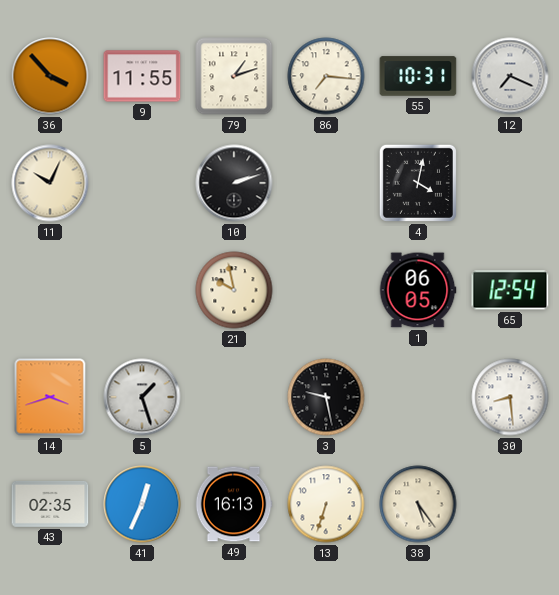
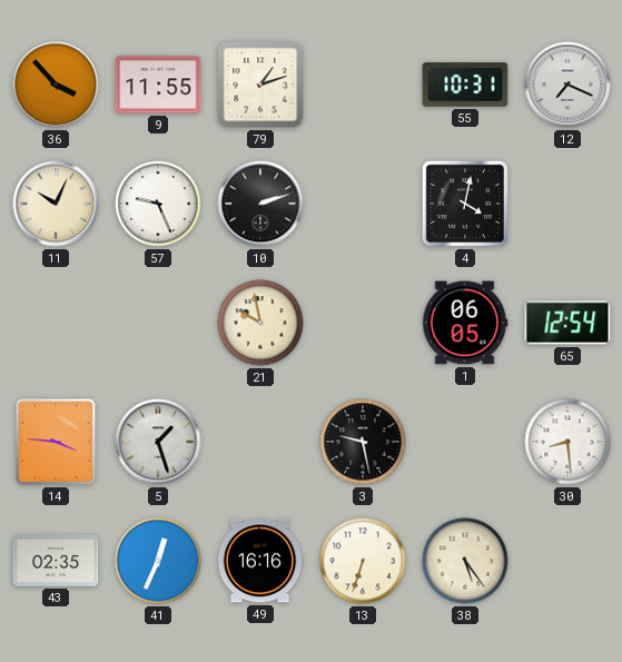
86: 7:16 -> none
57: none -> 9:26
14: 3:42 -> 3:46
49: 16:13 -> 16:16
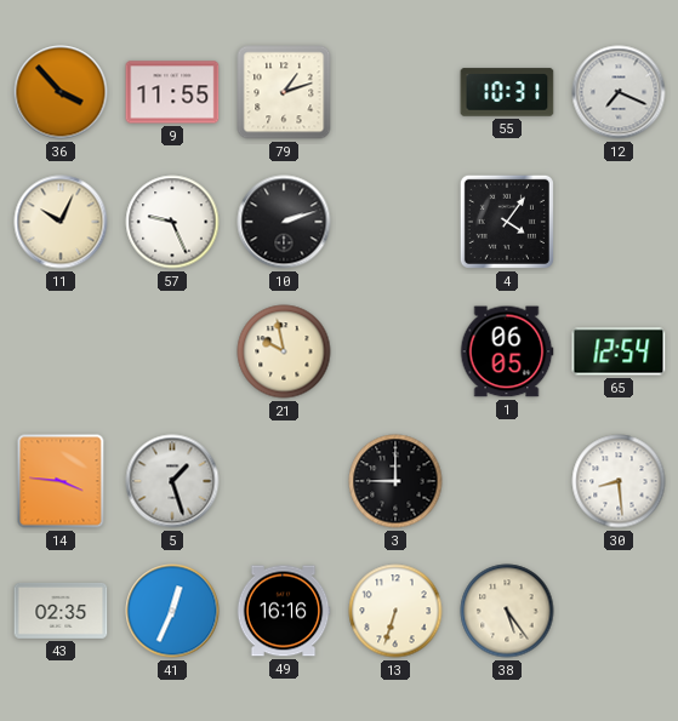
4: 4:02 -> 4:06
3: 9:28 -> 9:00
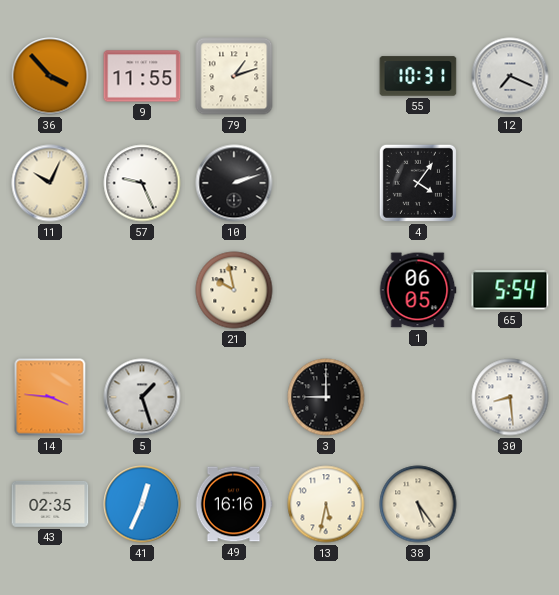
65: 12:54 -> 5:54
13: 6:33 -> 5:32
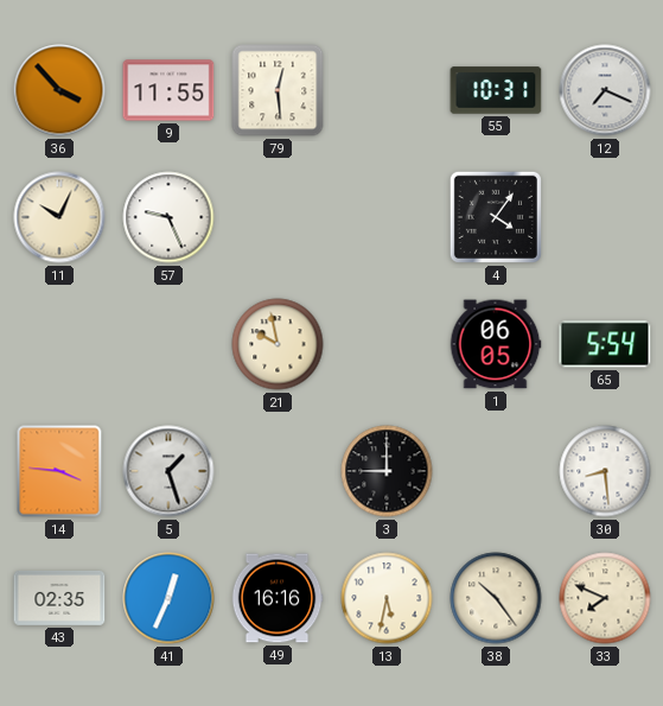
79: 1:12 -> 12:29
10: 2:12 -> none
38: 5:24 -> 10:24
33: none -> 7:49
